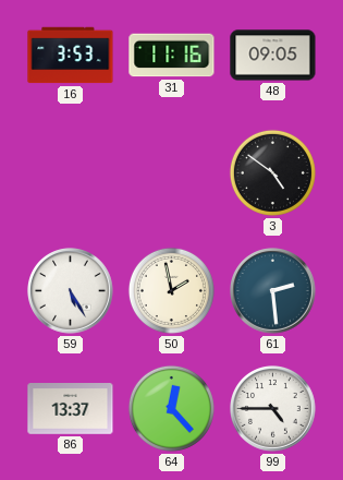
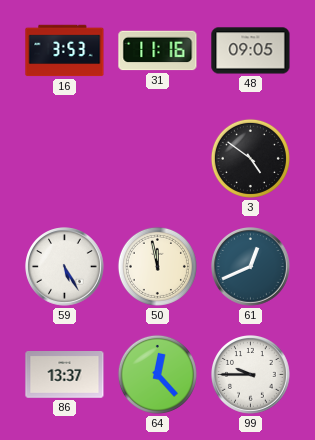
50: 1:58 -> 11:58
61: 2:29 -> 12:41
99: 4:45 -> 9:45
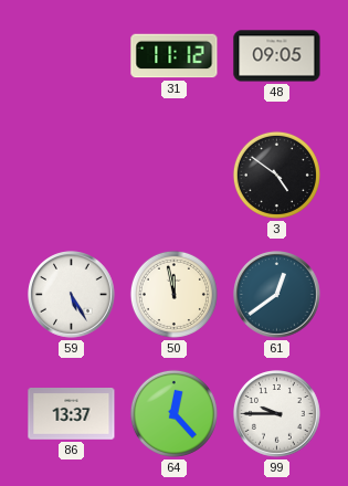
16: 3:53 -> none
31: 11:16 -> 11:12
61: 12:41 -> 12:39
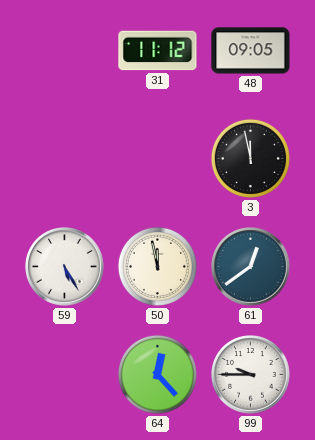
3: 4:51 -> 11:58
86: 13:37 -> none
